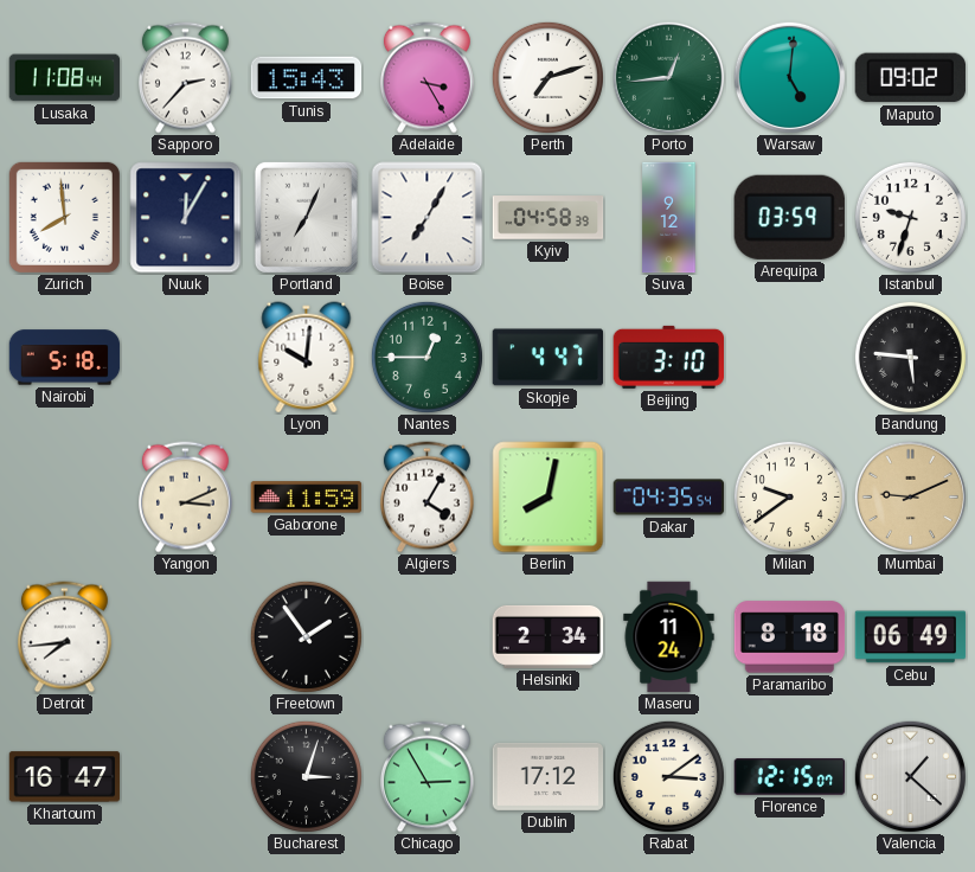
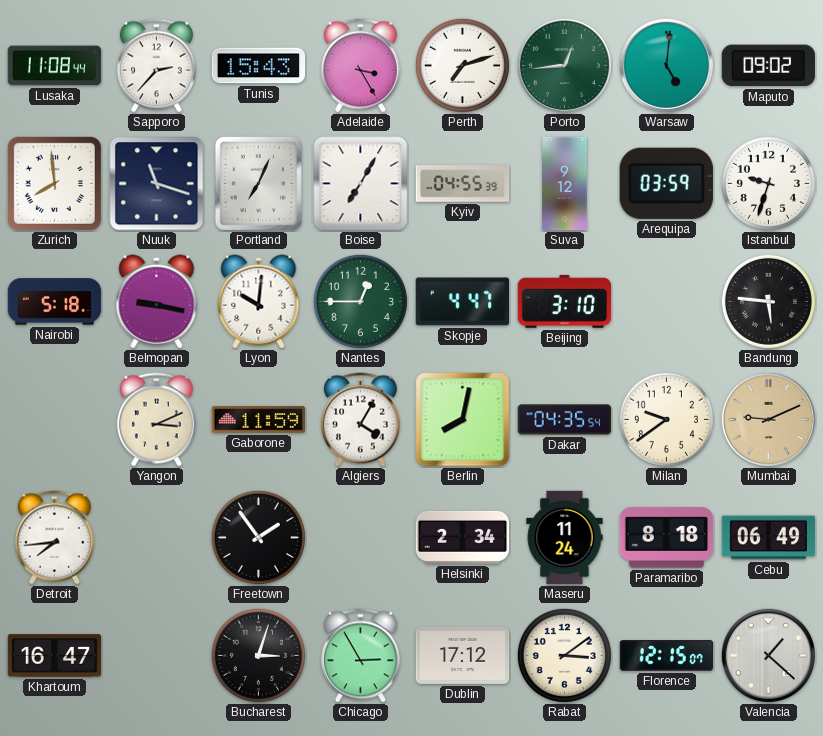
Nuuk: 12:05 -> 11:18
Kyiv: 04:58 -> 04:55
Belmopan: none -> 9:17
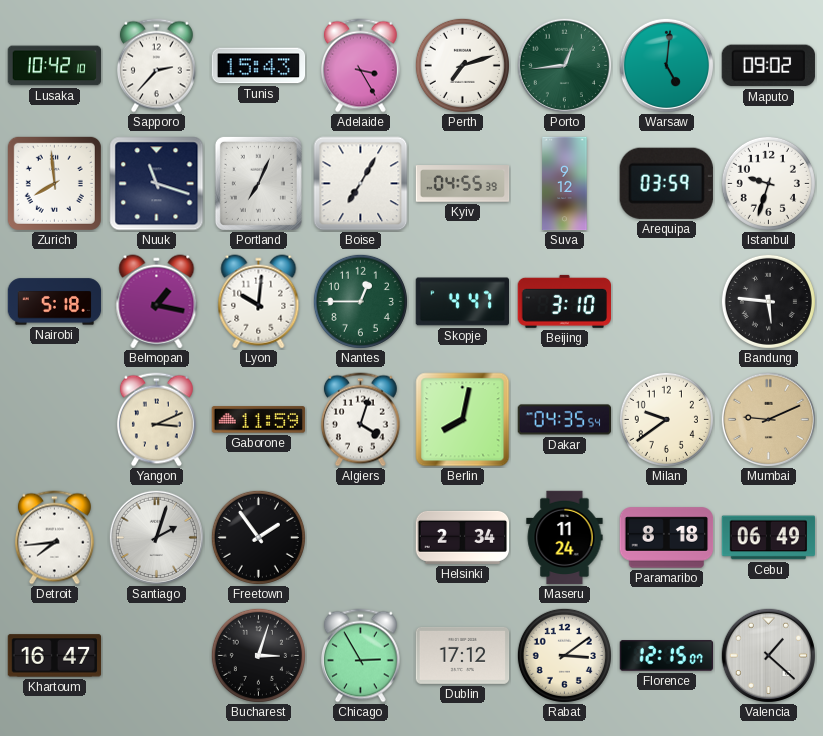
Lusaka: 11:08 -> 10:42
Belmopan: 9:17 -> 1:17
Algiers: 4:05 -> 4:03
Santiago: none -> 2:03
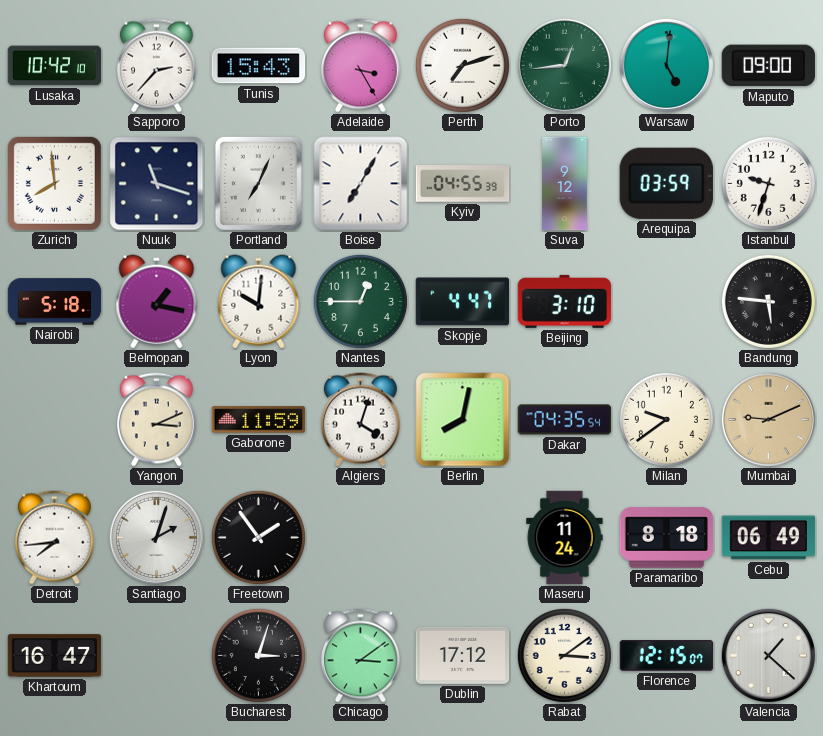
Maputo: 09:02 -> 09:00
Helsinki: 2:34 -> none
Chicago: 2:55 -> 3:09
